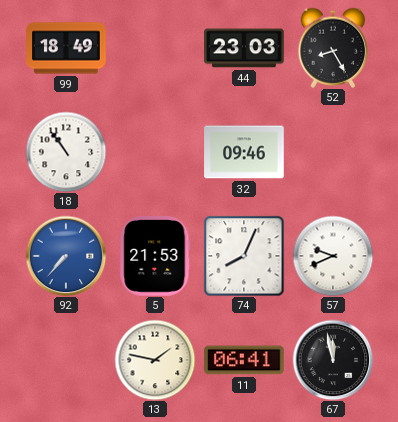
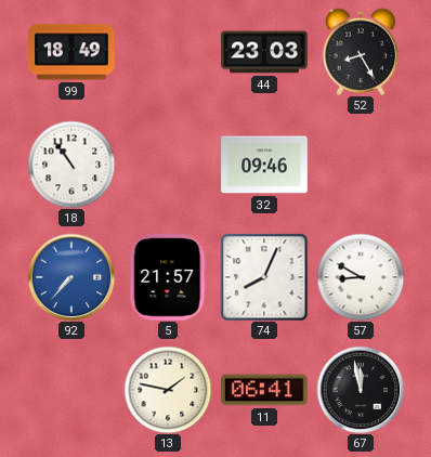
5: 21:53 -> 21:57
57: 9:41 -> 8:50
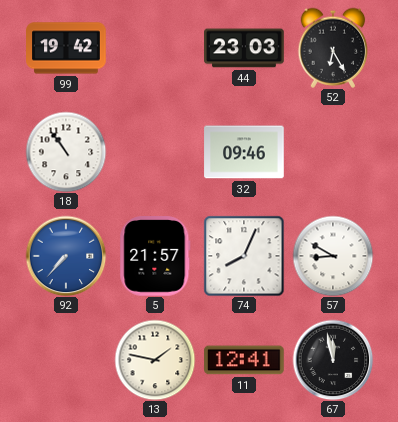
99: 18:49 -> 19:42
52: 8:25 -> 6:25
11: 06:41 -> 12:41
